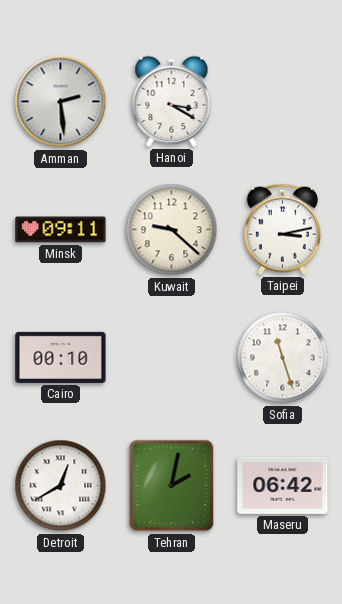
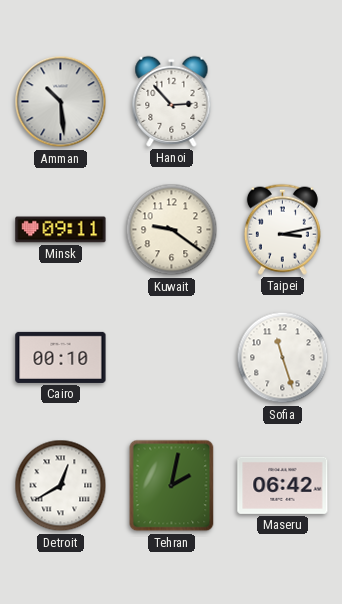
Amman: 2:29 -> 10:29
Hanoi: 3:20 -> 2:53
Kuwait: 9:22 -> 9:21
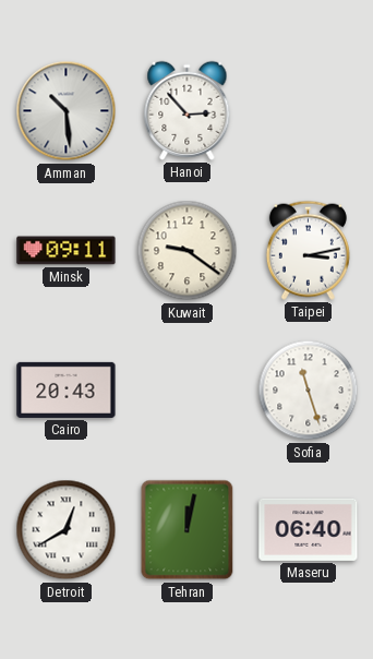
Cairo: 00:10 -> 20:43
Tehran: 2:02 -> 12:02
Maseru: 06:42 -> 06:40
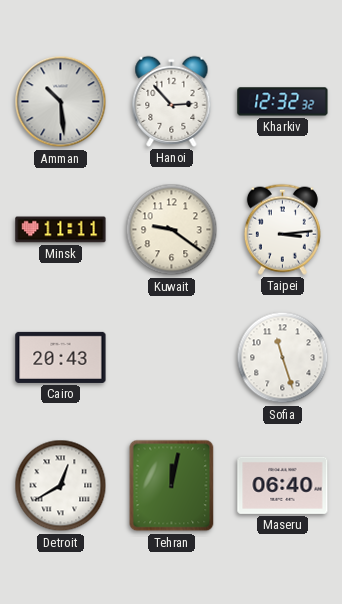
Kharkiv: none -> 12:32
Minsk: 09:11 -> 11:11
Taipei: 3:13 -> 3:14
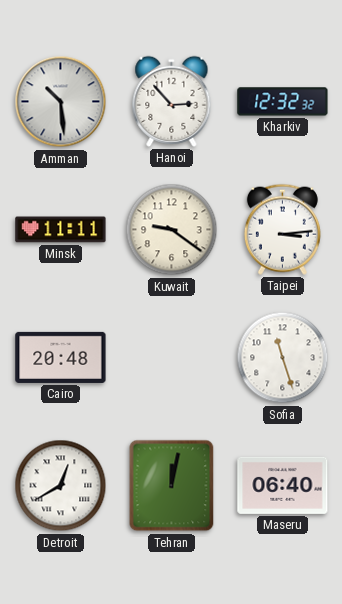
Cairo: 20:43 -> 20:48
